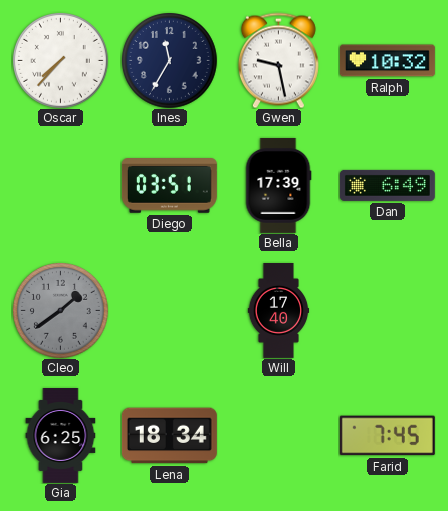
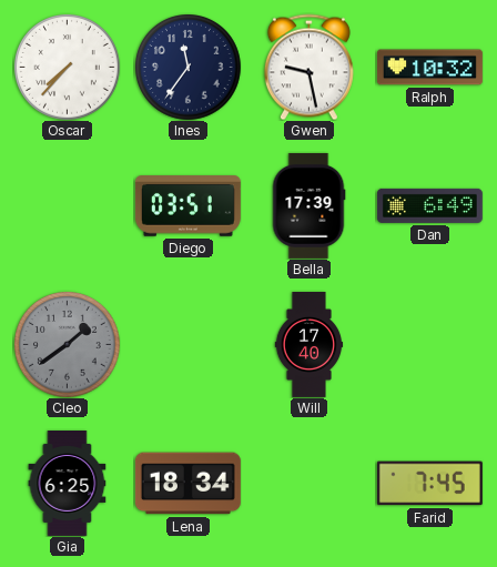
Ines: 11:35 -> 11:36
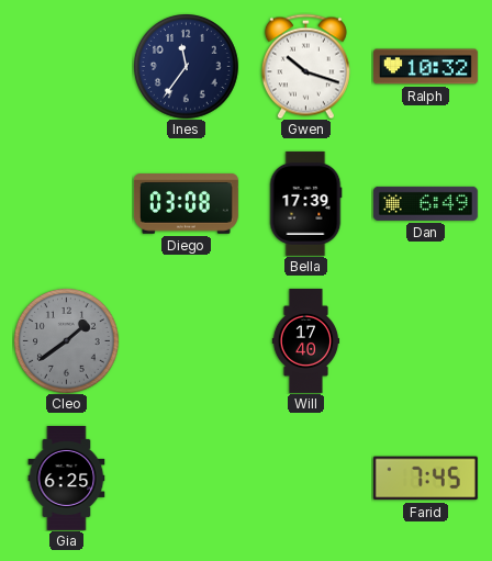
Oscar: 7:37 -> none
Gwen: 9:28 -> 10:18
Diego: 03:51 -> 03:08
Lena: 18:34 -> none
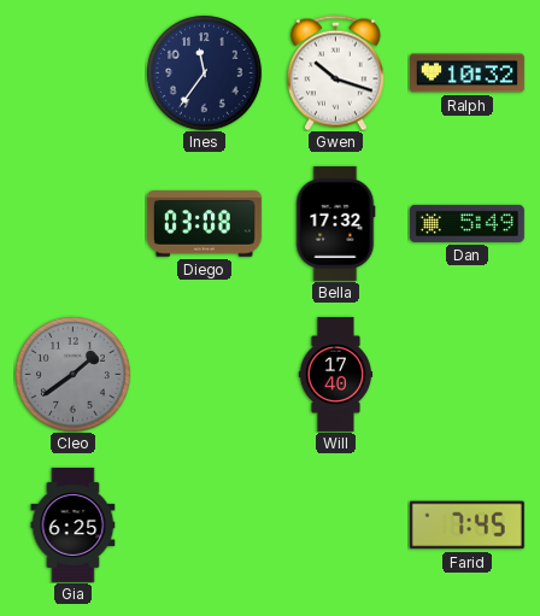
Bella: 17:39 -> 17:32
Dan: 6:49 -> 5:49
